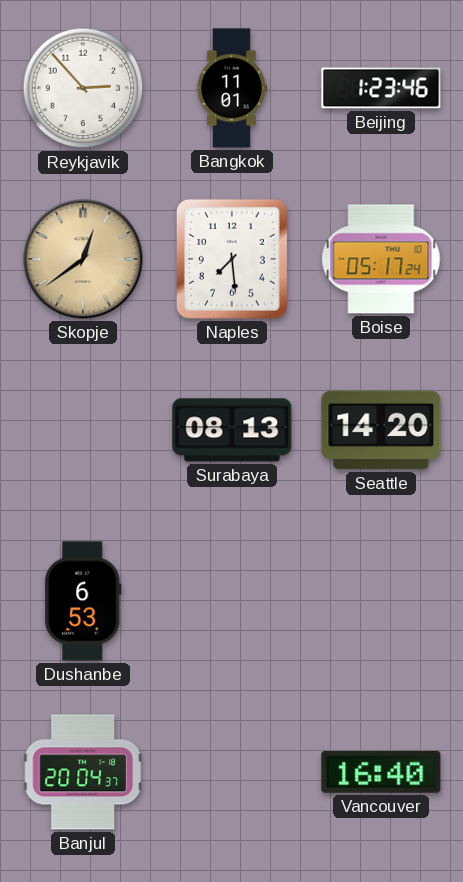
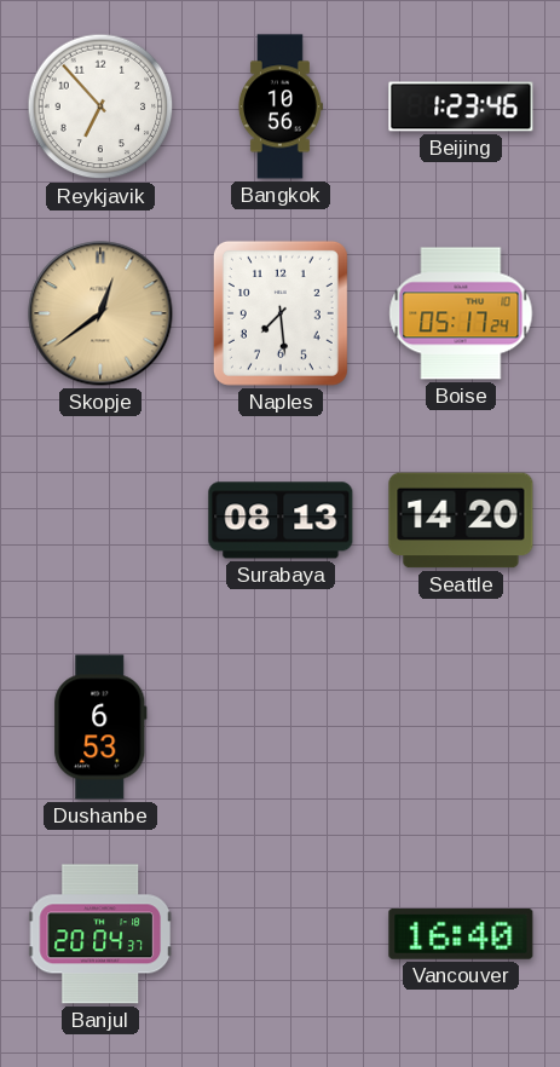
Reykjavik: 2:53 -> 6:53
Bangkok: 11:01 -> 10:56
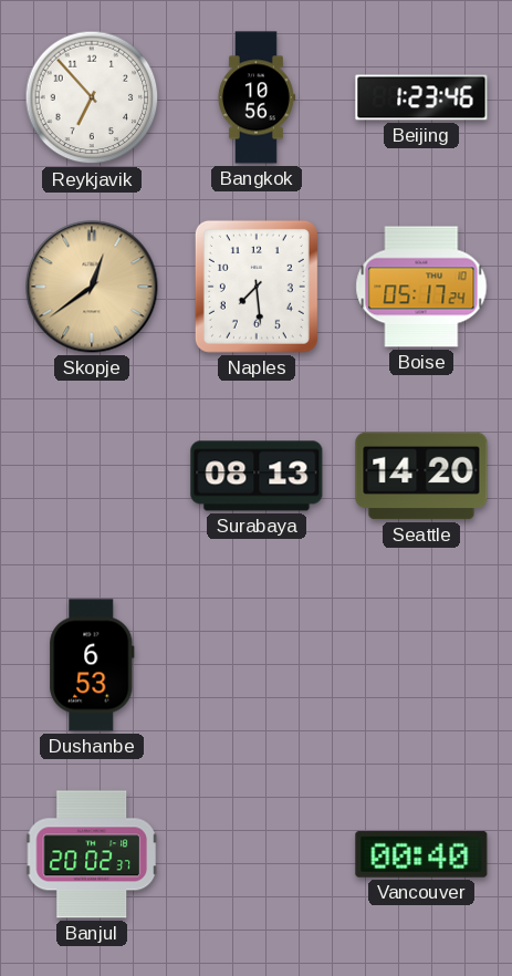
Banjul: 20:04 -> 20:02
Vancouver: 16:40 -> 00:40
